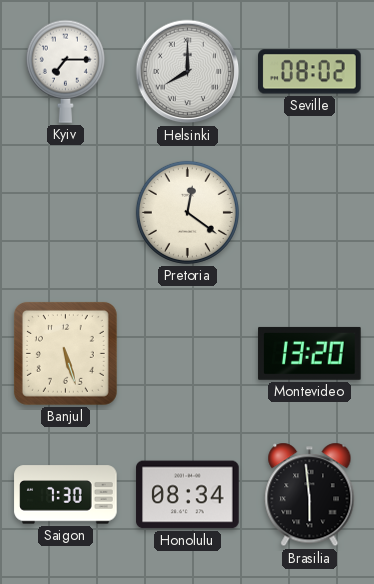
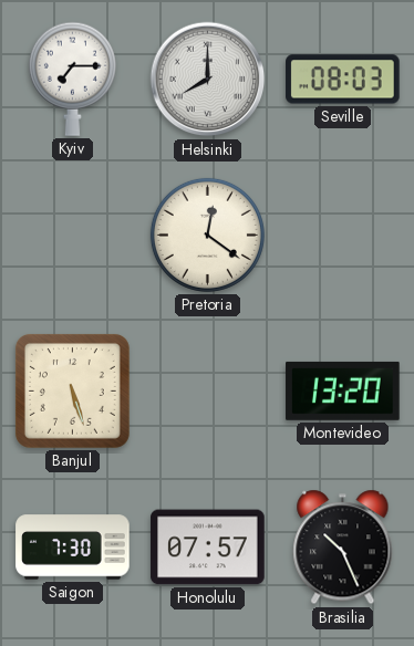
Seville: 08:02 -> 08:03
Honolulu: 08:34 -> 07:57
Brasilia: 5:59 -> 10:26
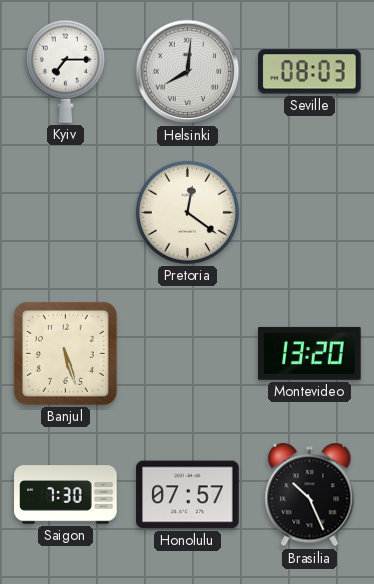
Helsinki: 8:00 -> 8:01
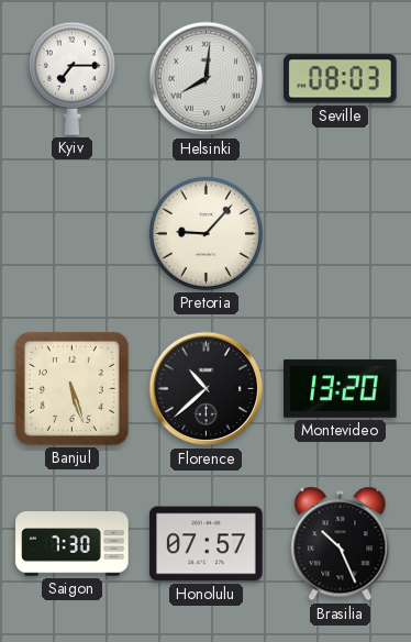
Pretoria: 12:21 -> 9:07
Florence: none -> 10:38
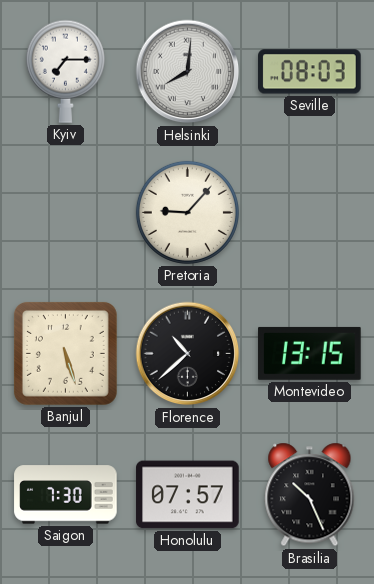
Montevideo: 13:20 -> 13:15
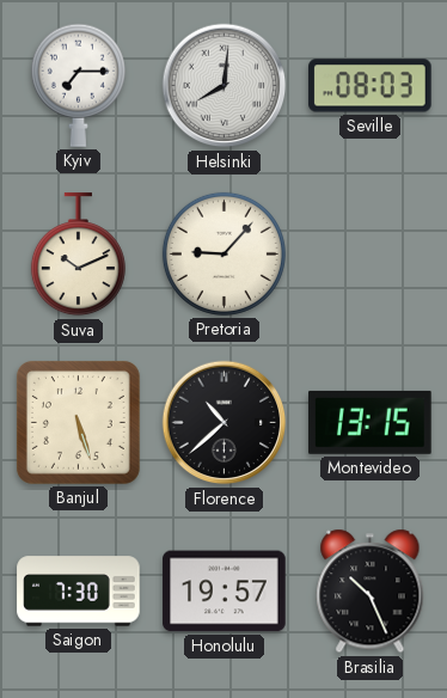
Suva: none -> 10:11
Honolulu: 07:57 -> 19:57
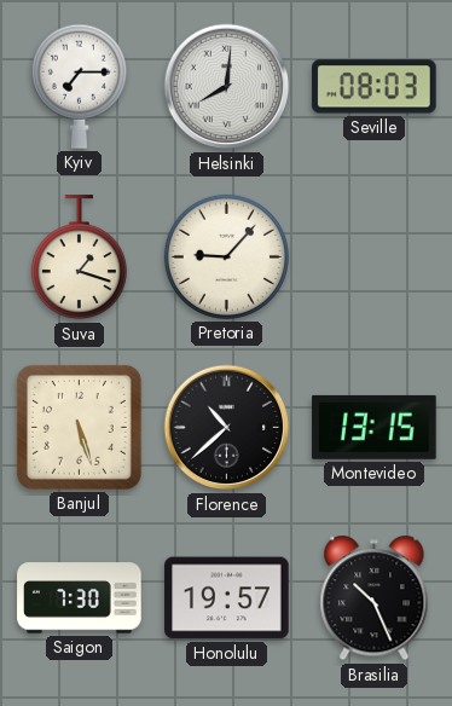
Suva: 10:11 -> 1:18
